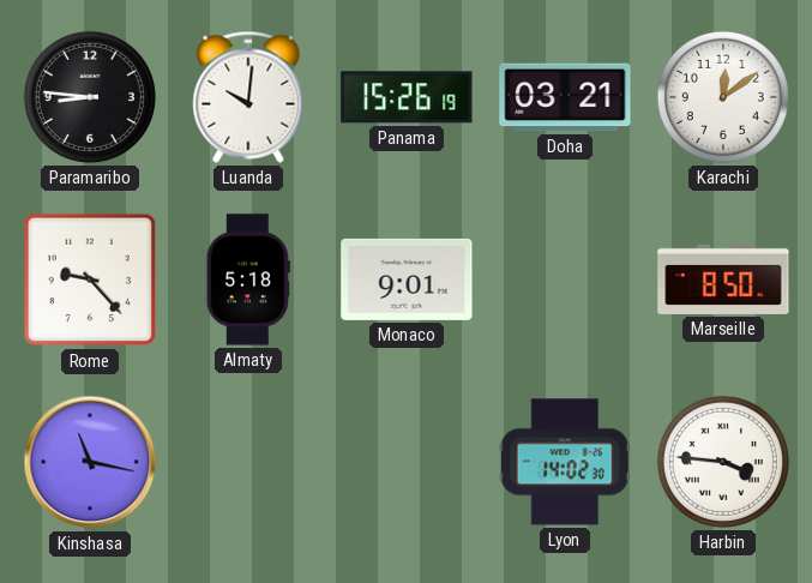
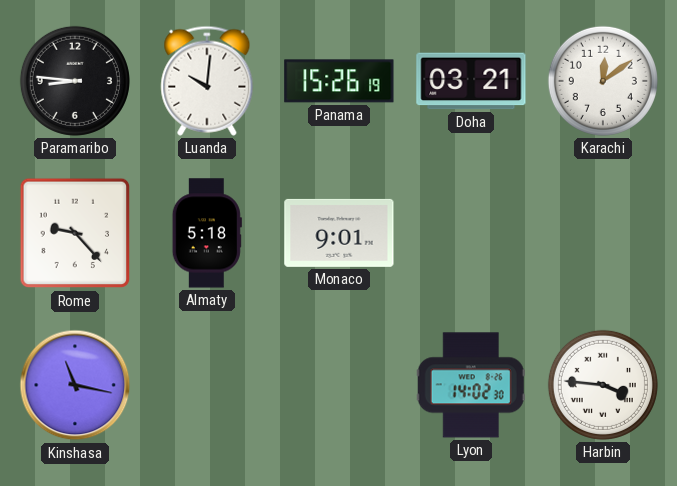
Marseille: 8:50 -> none
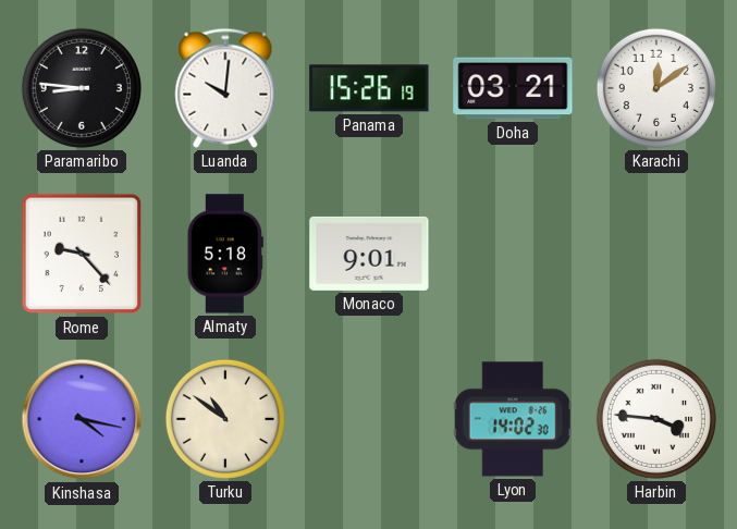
Kinshasa: 11:17 -> 4:17
Turku: none -> 10:51
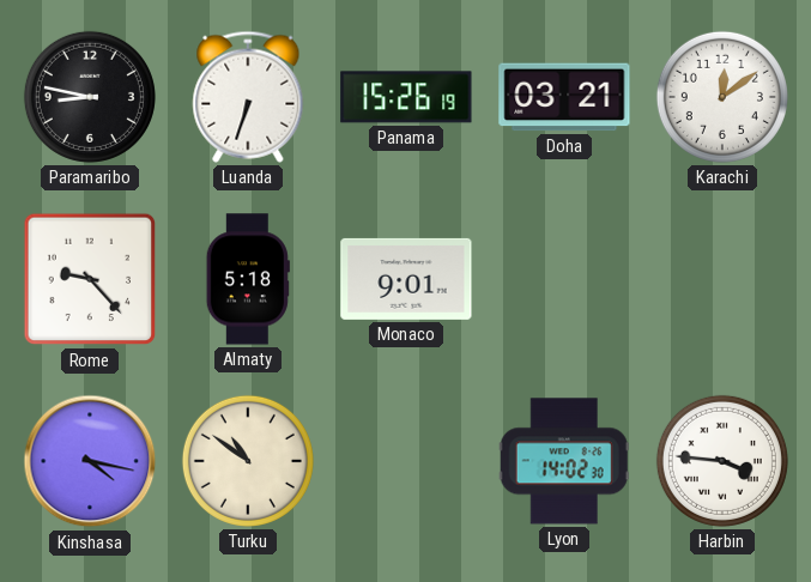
Paramaribo: 8:46 -> 8:47
Luanda: 10:01 -> 6:33
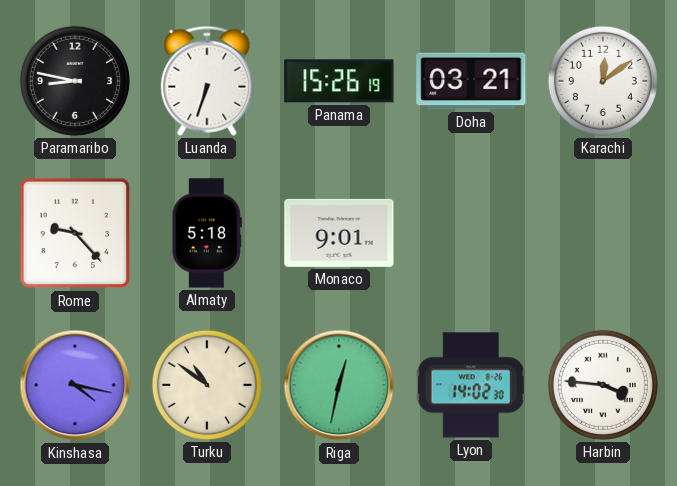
Riga: none -> 12:32
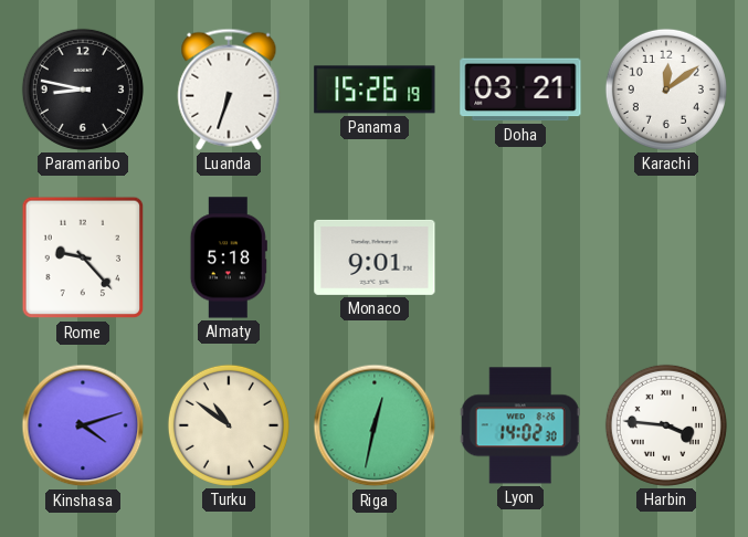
Kinshasa: 4:17 -> 4:12
